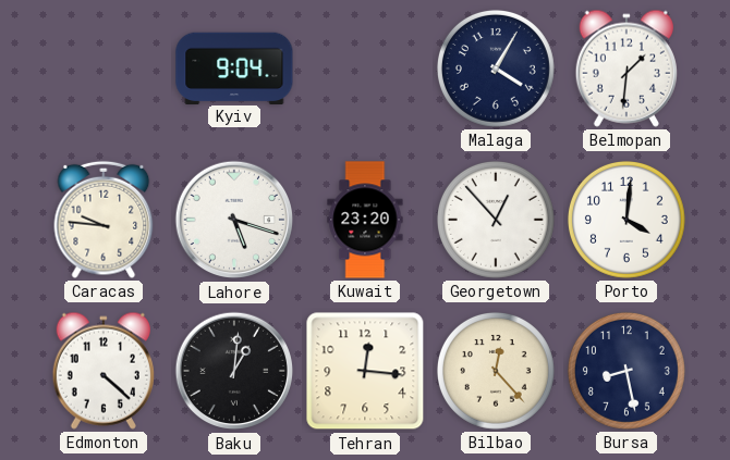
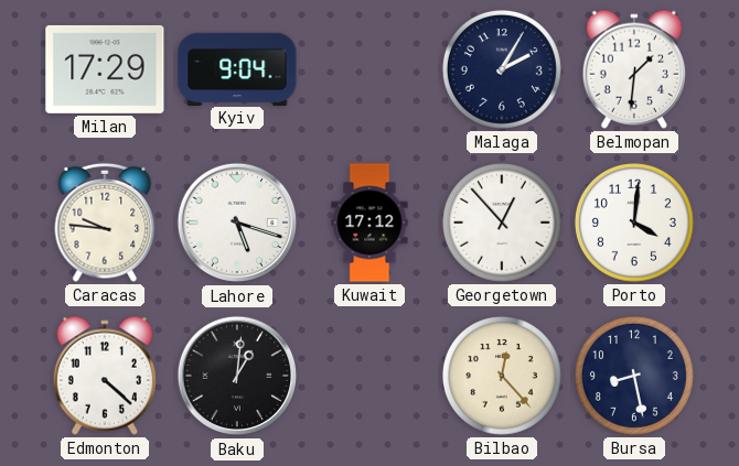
Milan: none -> 17:29
Malaga: 4:05 -> 2:05
Kuwait: 23:20 -> 17:12
Tehran: 12:16 -> none
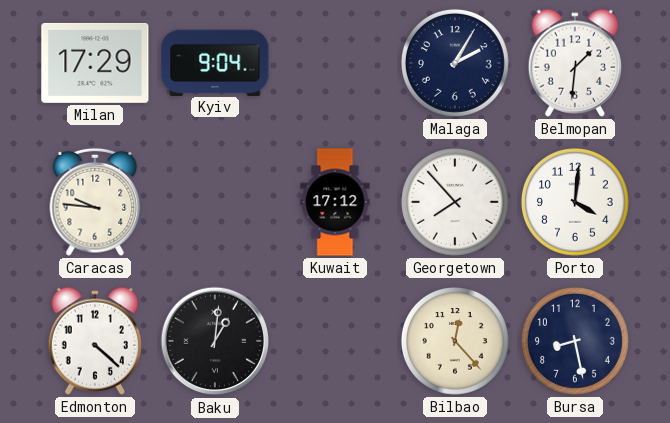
Lahore: 5:18 -> none
Georgetown: 12:53 -> 7:53
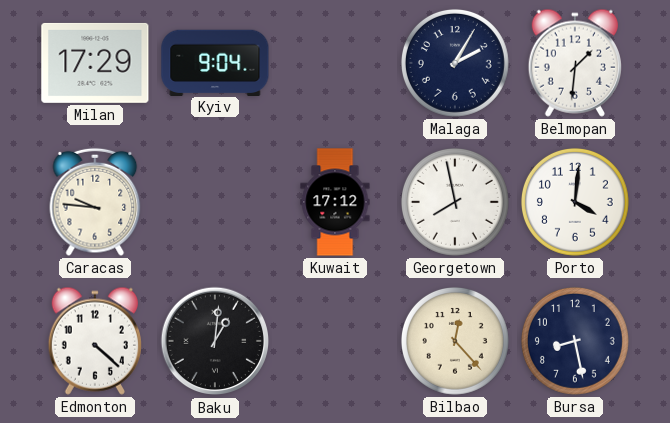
Georgetown: 7:53 -> 7:58
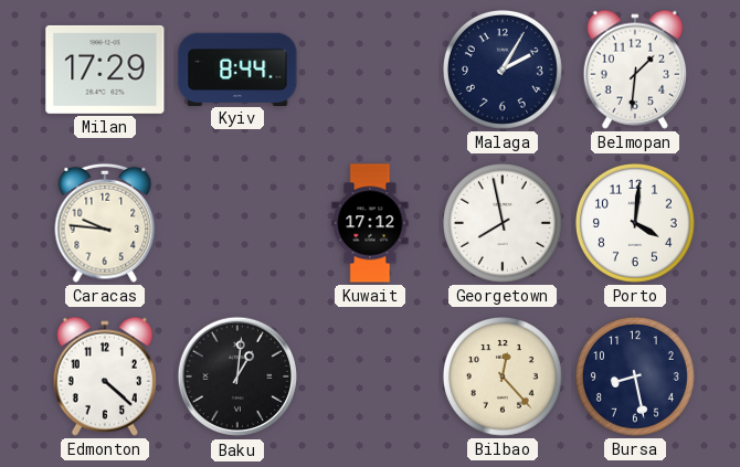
Kyiv: 9:04 -> 8:44
